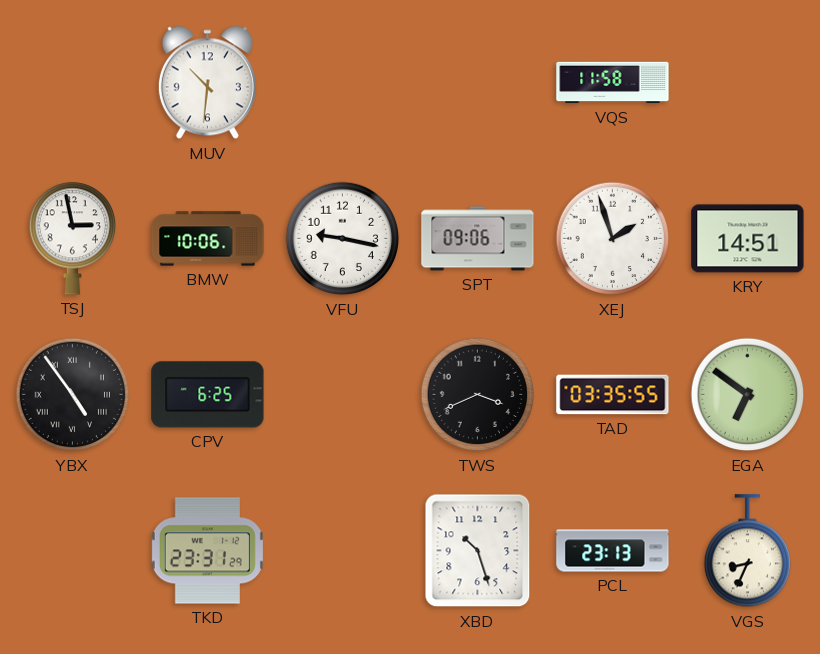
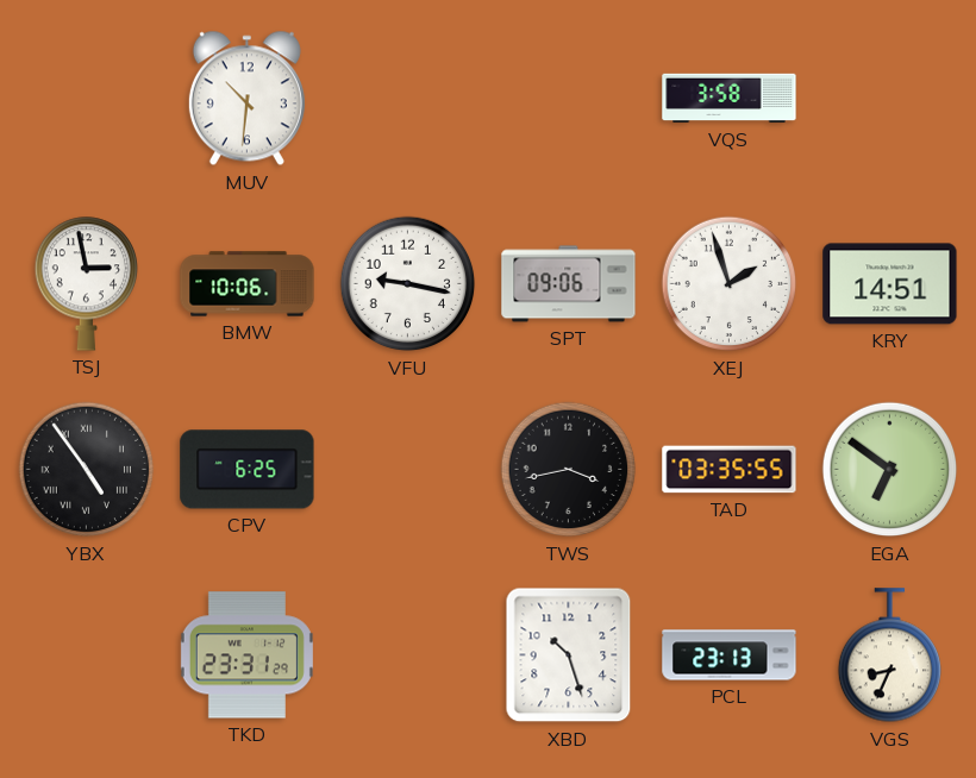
VQS: 11:58 -> 3:58
TWS: 3:41 -> 3:43
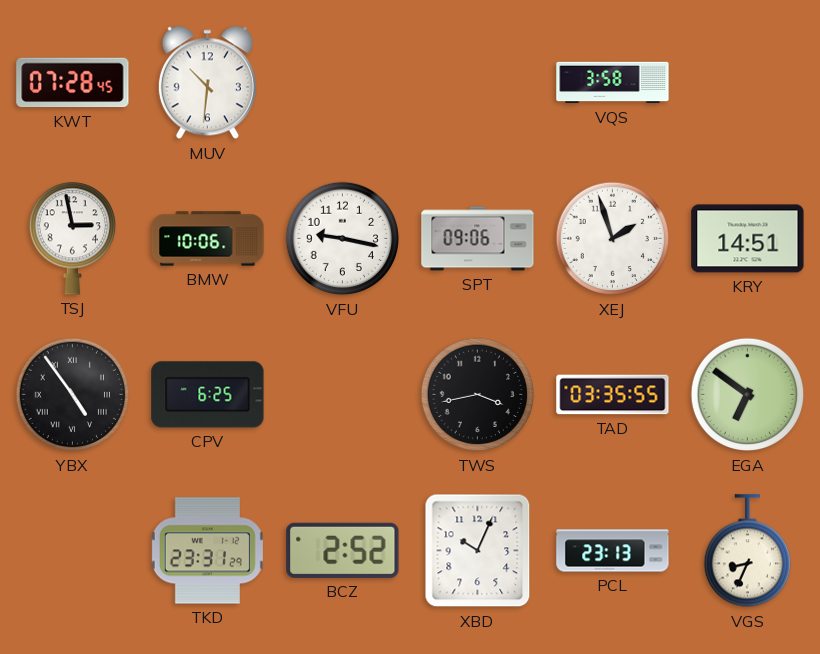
KWT: none -> 07:28
BCZ: none -> 2:52
XBD: 10:27 -> 10:04
